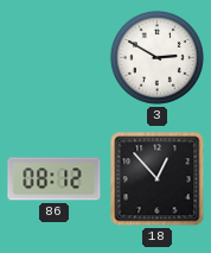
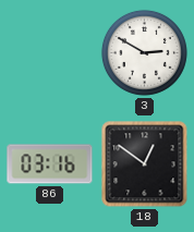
86: 08:12 -> 03:16
18: 12:53 -> 12:51
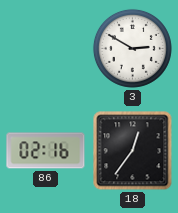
86: 03:16 -> 02:16
18: 12:51 -> 12:36
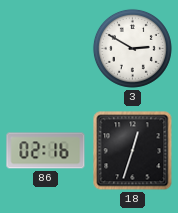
18: 12:36 -> 12:33
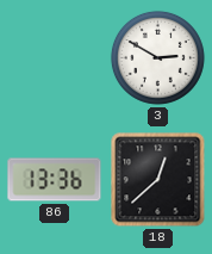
86: 02:16 -> 13:36
18: 12:33 -> 12:38
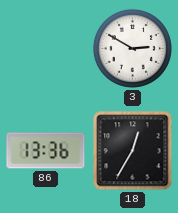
18: 12:38 -> 12:35
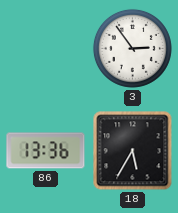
3: 2:50 -> 2:54
18: 12:35 -> 5:35
